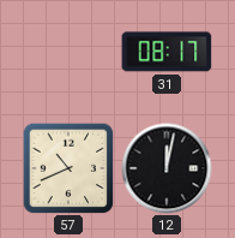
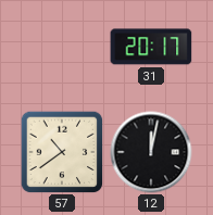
31: 08:17 -> 20:17
57: 10:41 -> 10:39
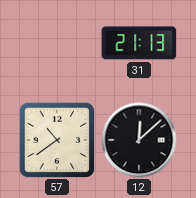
31: 20:17 -> 21:13
12: 12:02 -> 12:08
